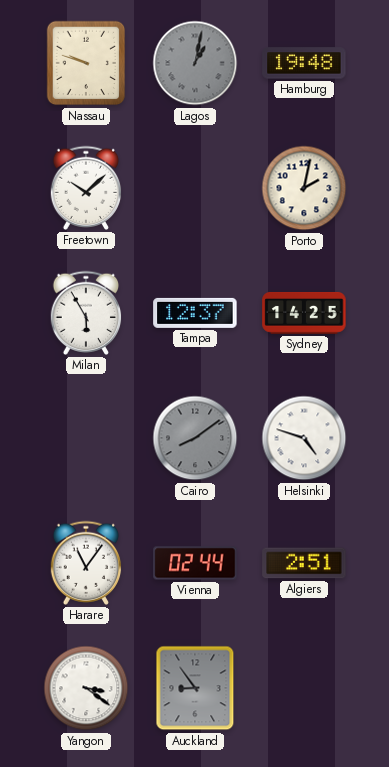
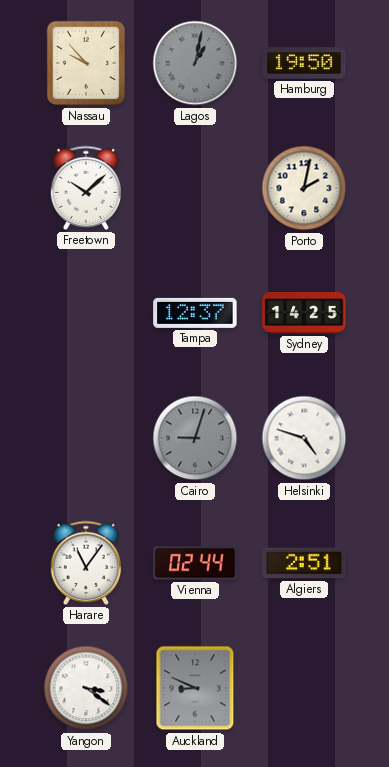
Nassau: 9:48 -> 9:53
Hamburg: 19:48 -> 19:50
Milan: 5:55 -> none
Cairo: 8:09 -> 9:03
Auckland: 8:54 -> 8:49
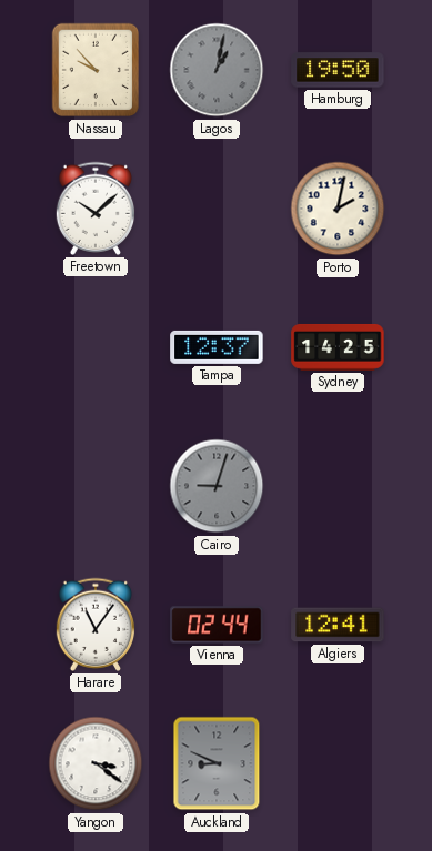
Helsinki: 4:48 -> none
Algiers: 2:51 -> 12:41
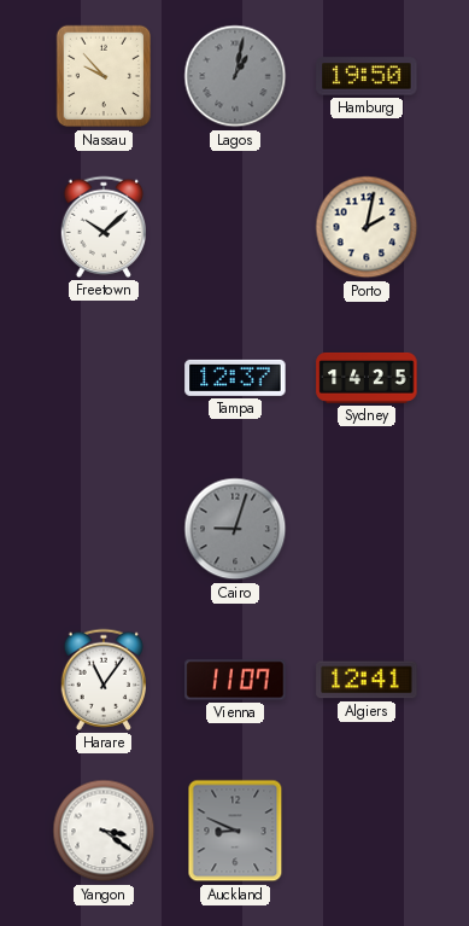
Vienna: 02:44 -> 11:07
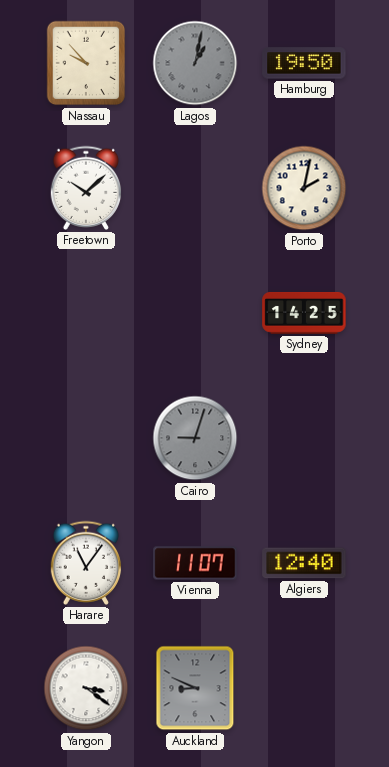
Tampa: 12:37 -> none
Algiers: 12:41 -> 12:40
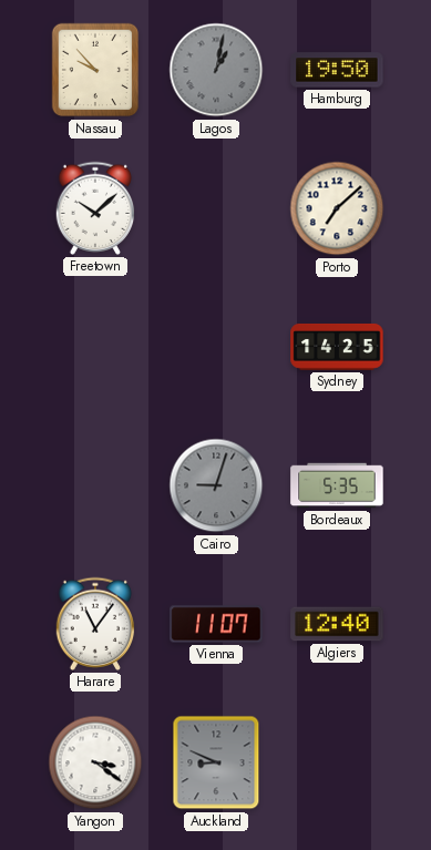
Porto: 2:02 -> 7:08
Bordeaux: none -> 5:35
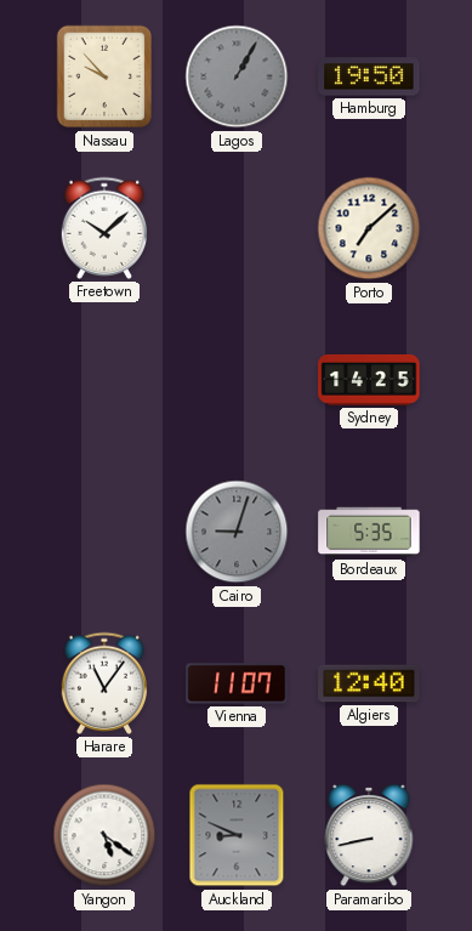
Lagos: 1:02 -> 1:05
Yangon: 3:21 -> 5:21
Paramaribo: none -> 8:43
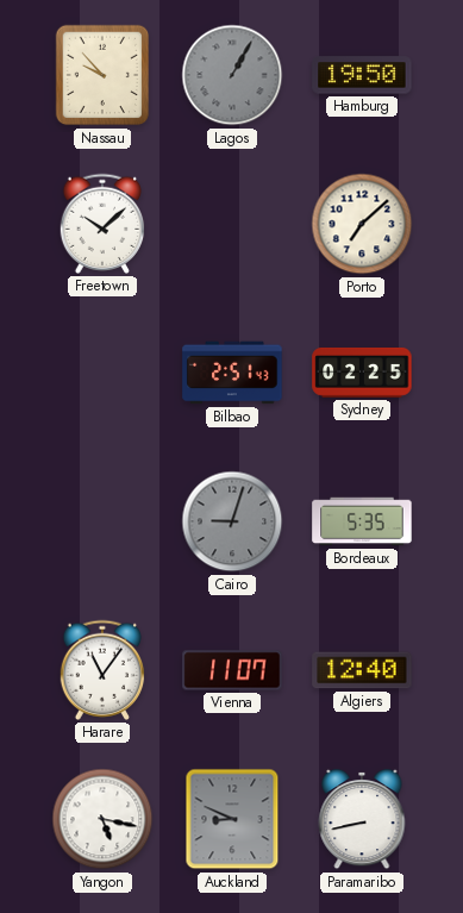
Bilbao: none -> 2:51
Sydney: 14:25 -> 02:25
Yangon: 5:21 -> 5:17
